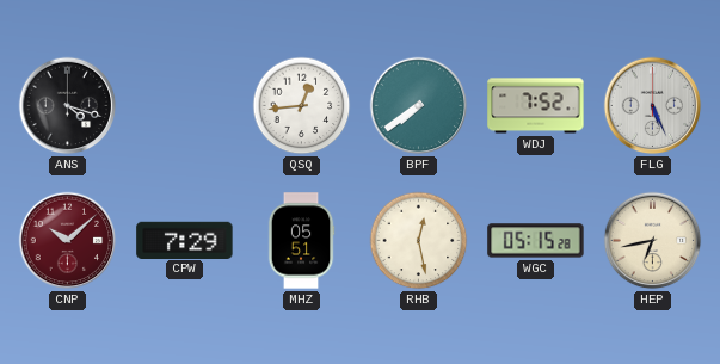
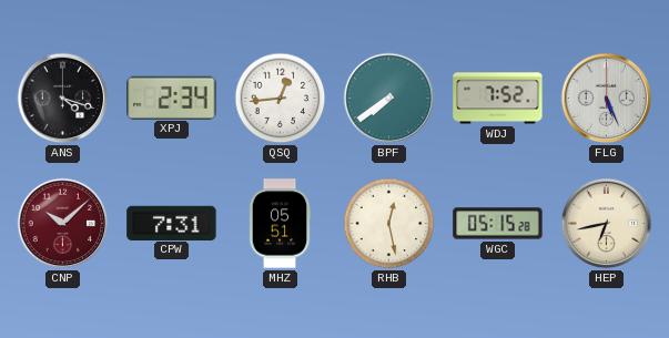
XPJ: none -> 2:34
CPW: 7:29 -> 7:31
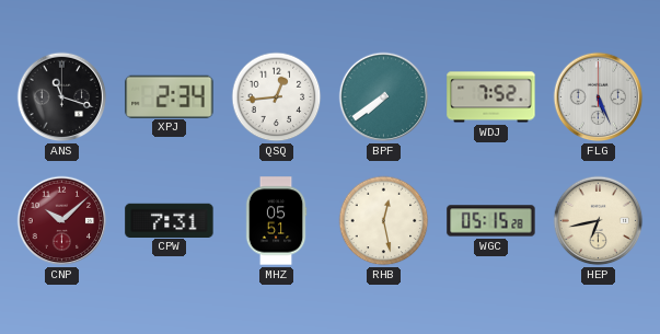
ANS: 4:18 -> 11:18
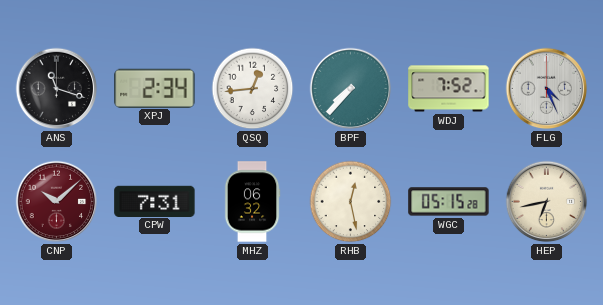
BPF: 7:39 -> 7:37
FLG: 5:26 -> 4:26
MHZ: 05:51 -> 06:32
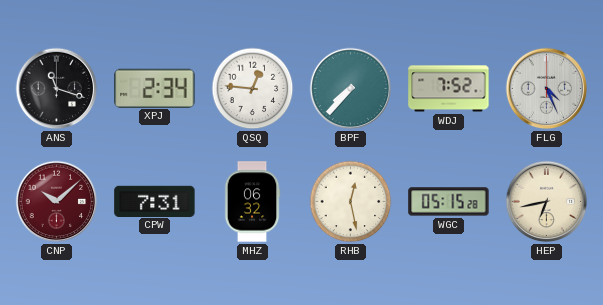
QSQ: 12:44 -> 12:46
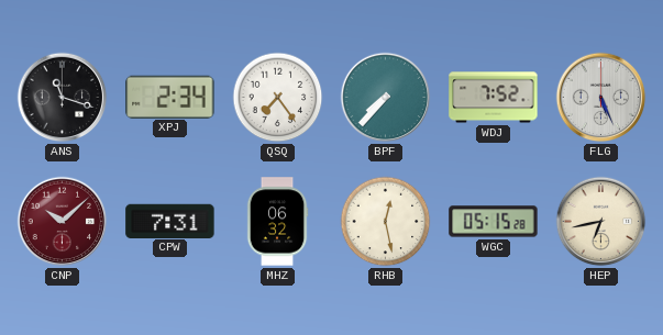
QSQ: 12:46 -> 7:24
FLG: 4:26 -> 5:26
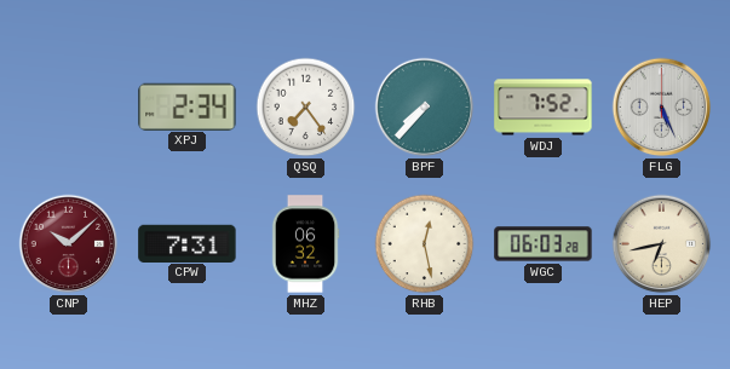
ANS: 11:18 -> none
WGC: 05:15 -> 06:03
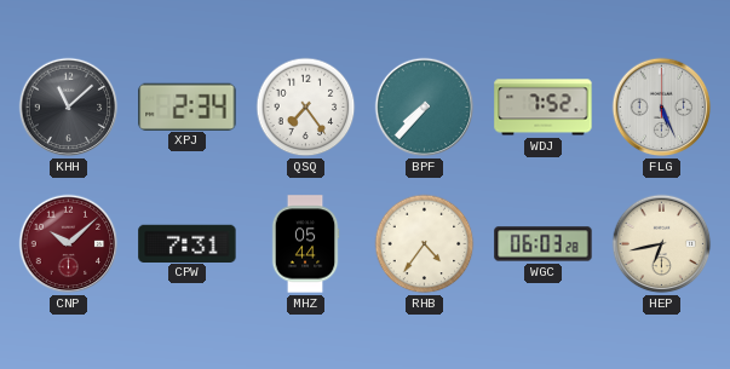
KHH: none -> 11:08
MHZ: 06:32 -> 05:44
RHB: 12:28 -> 4:36
